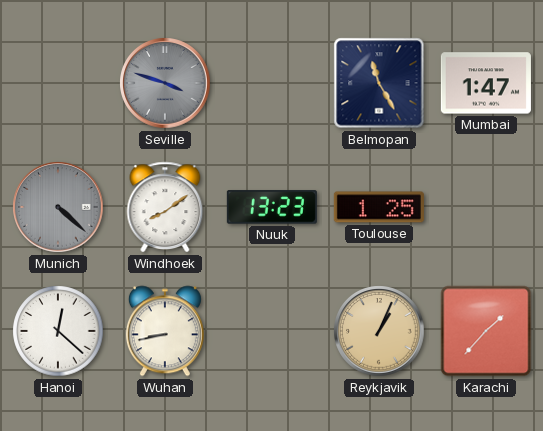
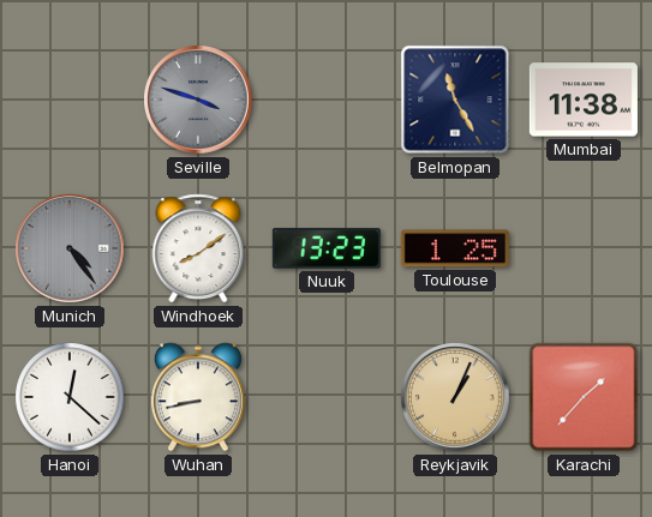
Mumbai: 1:47 -> 11:38
Munich: 4:22 -> 4:24
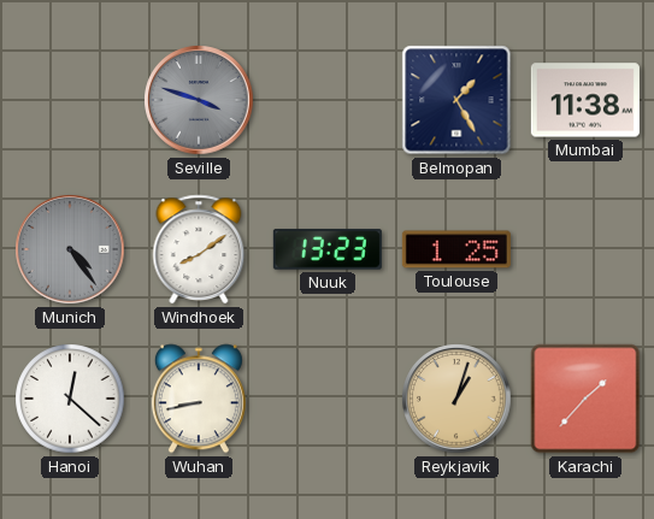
Belmopan: 11:25 -> 1:25
Reykjavik: 1:04 -> 1:03
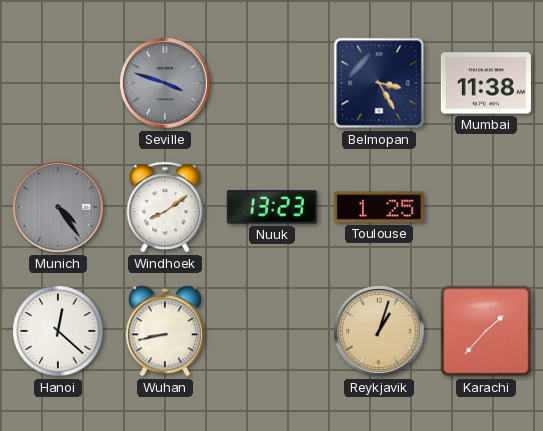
Belmopan: 1:25 -> 3:25
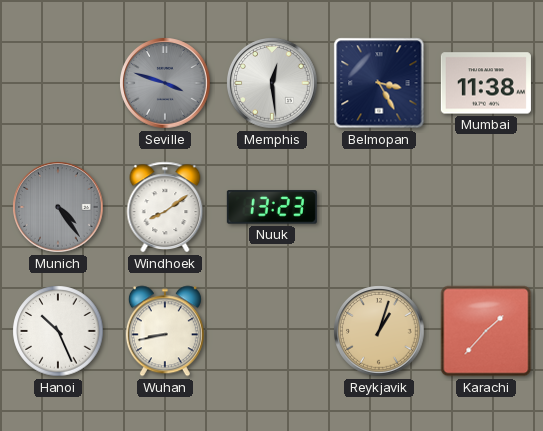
Memphis: none -> 12:29
Toulouse: 1:25 -> none
Hanoi: 12:22 -> 10:26
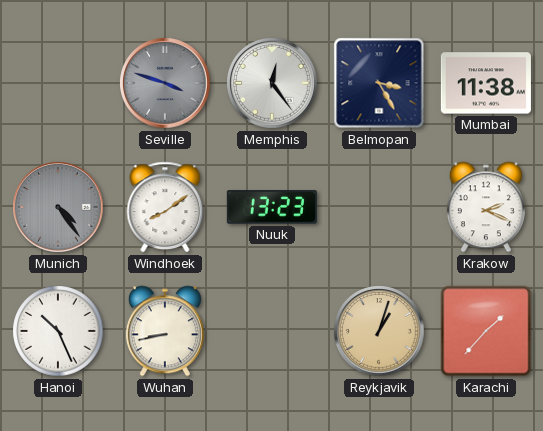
Memphis: 12:29 -> 12:24
Krakow: none -> 2:19
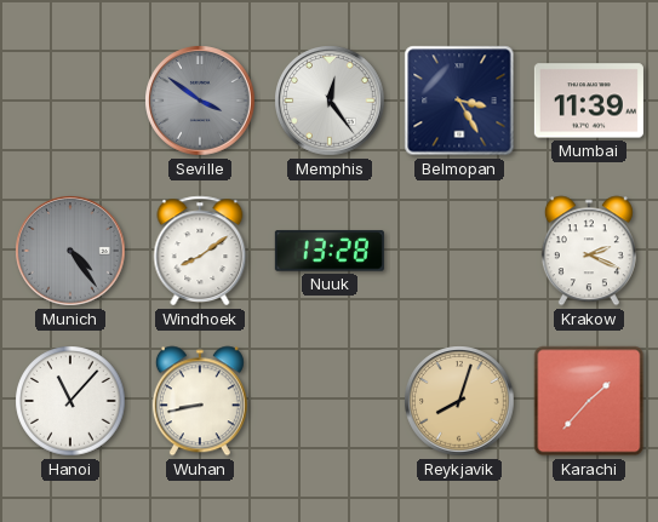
Seville: 3:48 -> 3:51
Mumbai: 11:38 -> 11:39
Nuuk: 13:23 -> 13:28
Hanoi: 10:26 -> 11:07
Reykjavik: 1:03 -> 8:03
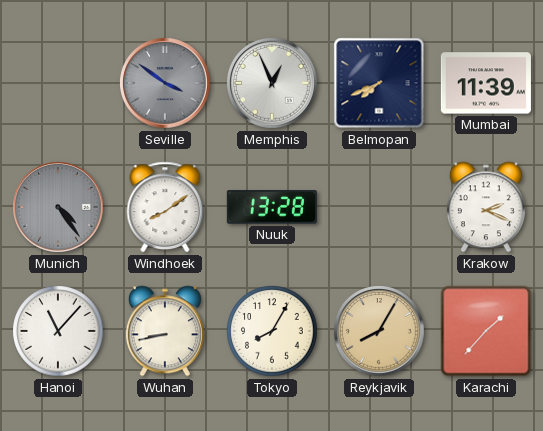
Memphis: 12:24 -> 12:56
Belmopan: 3:25 -> 7:41
Tokyo: none -> 8:05
Reykjavik: 8:03 -> 8:05
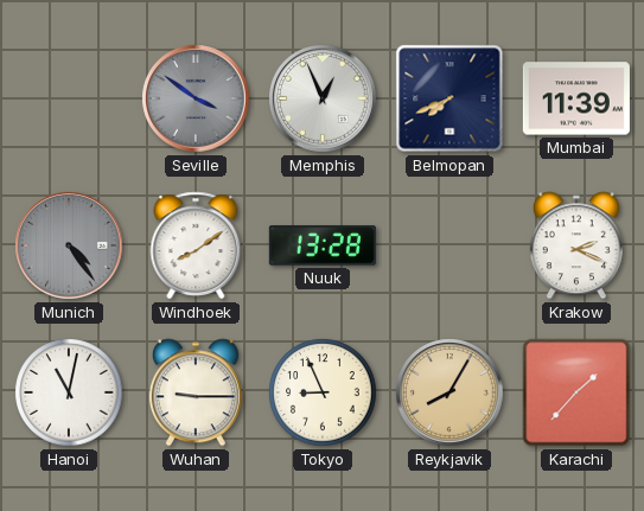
Hanoi: 11:07 -> 11:02
Wuhan: 8:43 -> 9:15
Tokyo: 8:05 -> 8:56
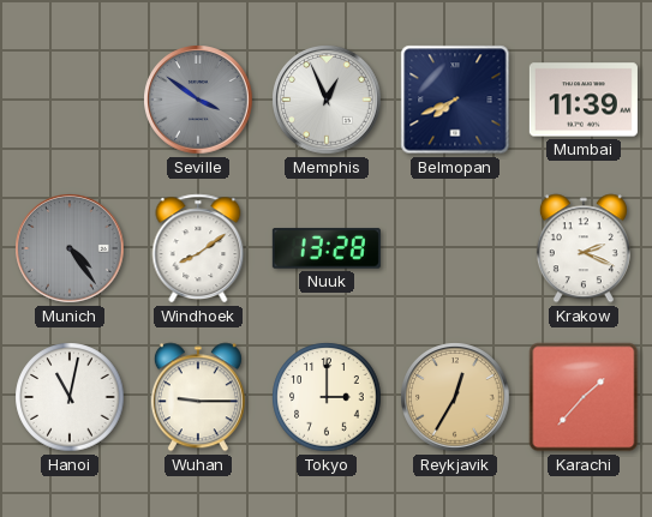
Tokyo: 8:56 -> 3:00
Reykjavik: 8:05 -> 12:35
